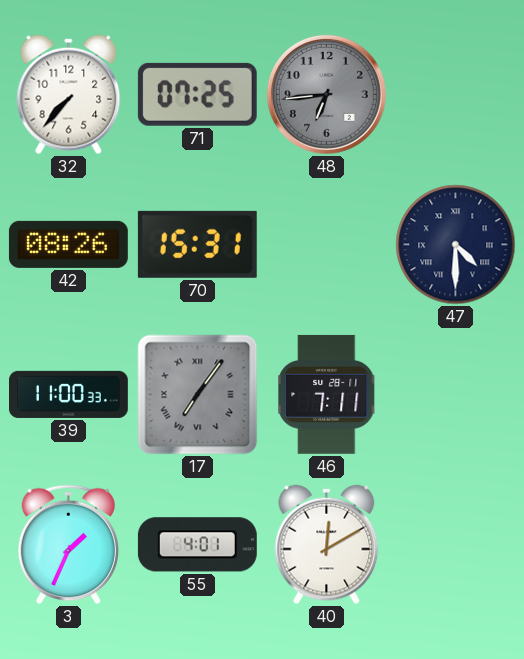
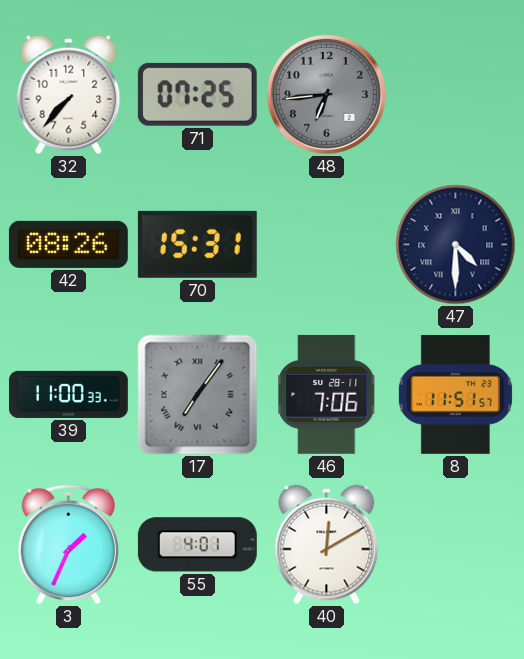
46: 7:11 -> 7:06
8: none -> 11:51
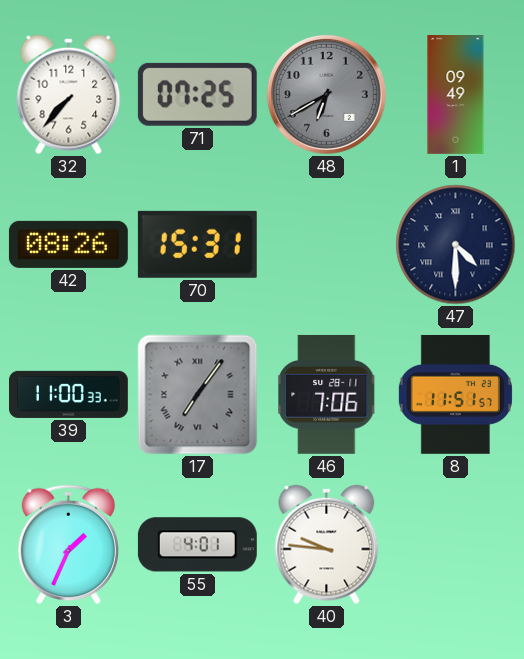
48: 6:44 -> 6:40
1: none -> 09:49
40: 12:10 -> 9:46
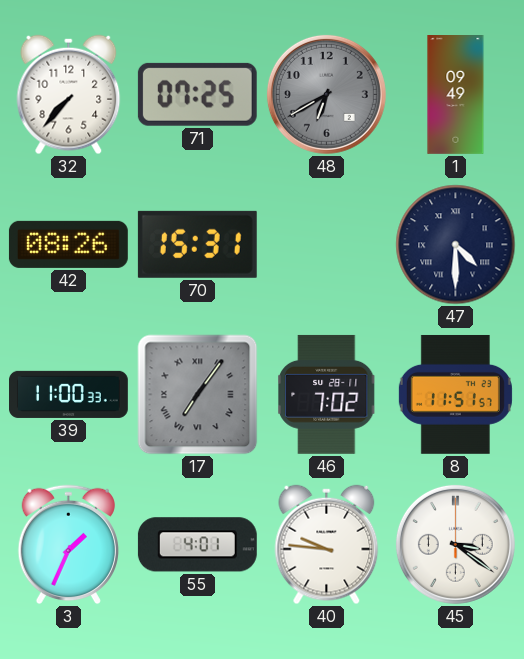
46: 7:06 -> 7:02
45: none -> 3:21
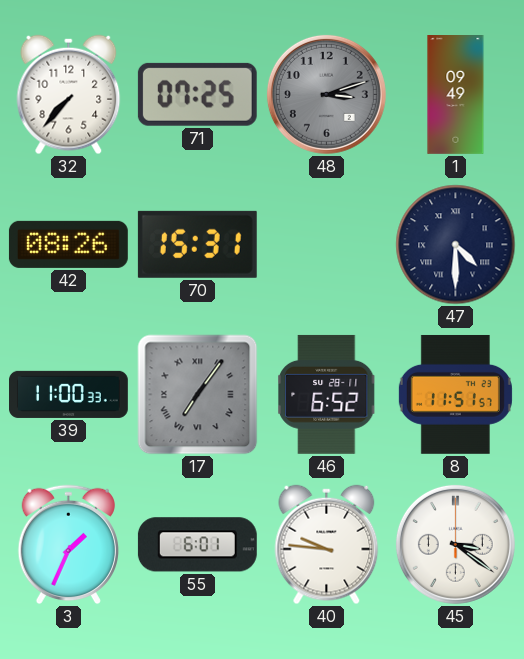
48: 6:40 -> 3:12
46: 7:02 -> 6:52
55: 4:01 -> 6:01
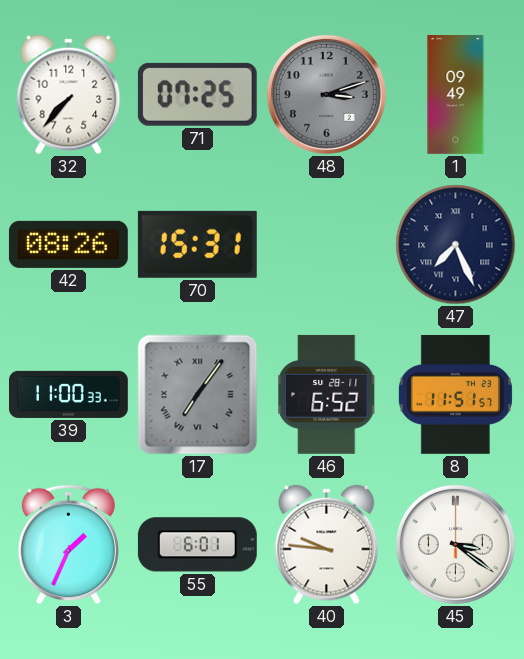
47: 4:30 -> 7:26
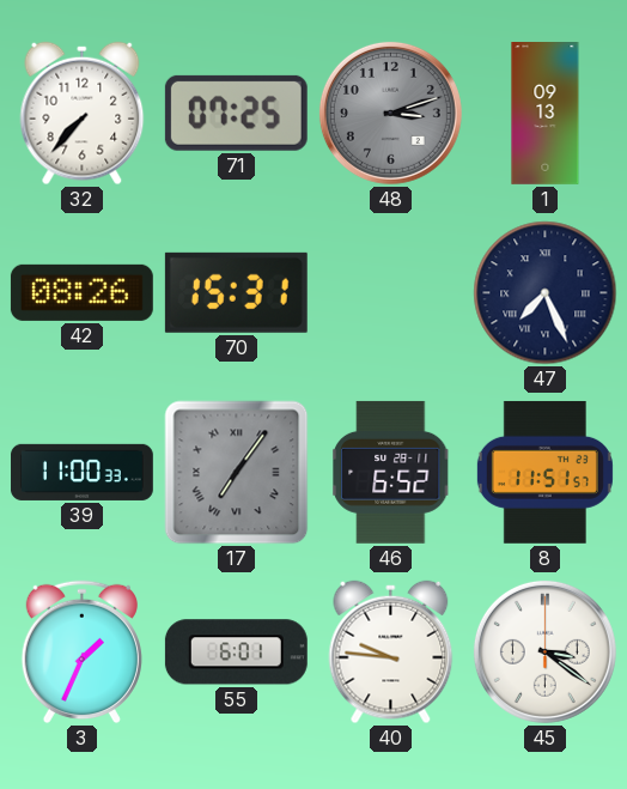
1: 09:49 -> 09:13
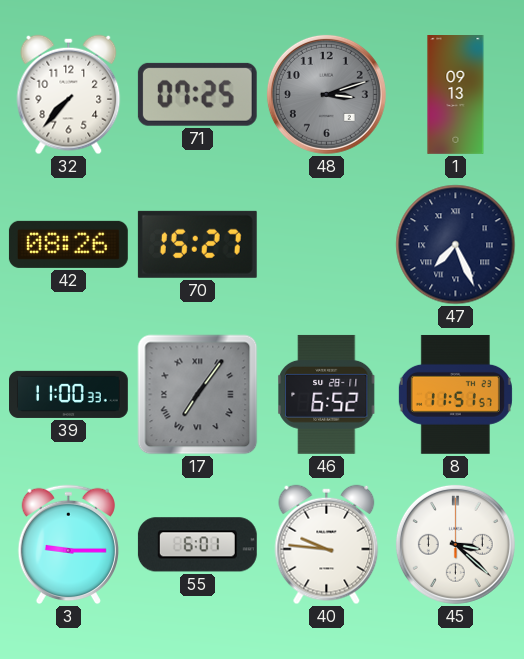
70: 15:31 -> 15:27
3: 1:34 -> 9:15
45: 3:21 -> 3:22
